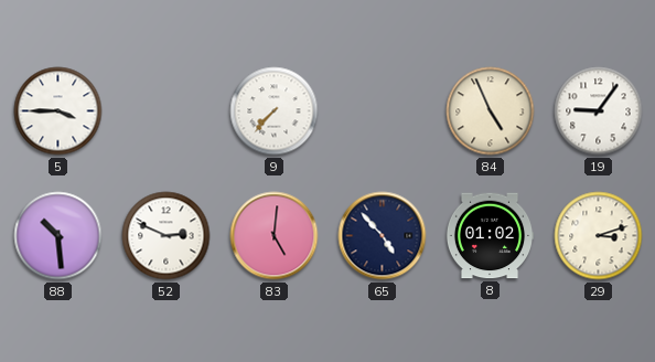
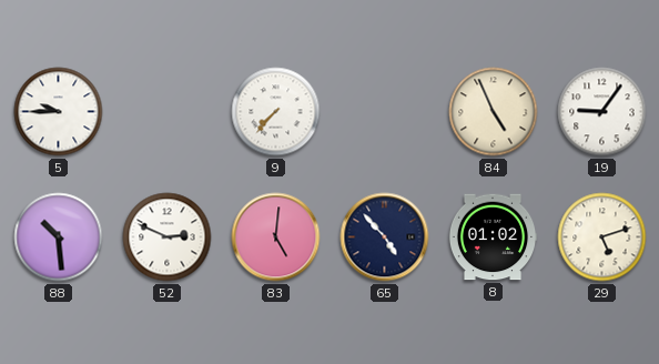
5: 3:45 -> 9:45
29: 3:12 -> 5:12
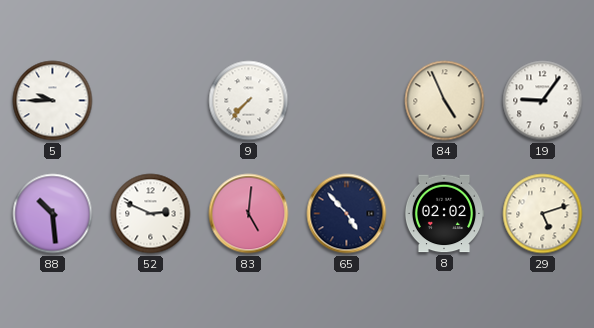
8: 01:02 -> 02:02
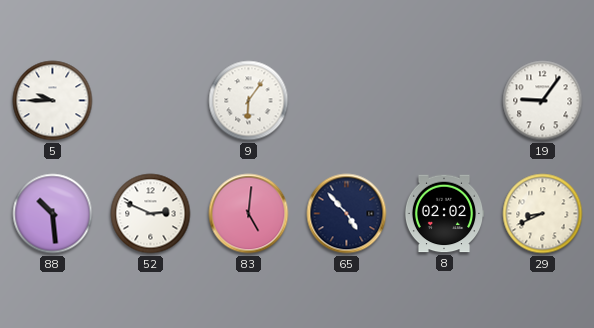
9: 7:37 -> 6:06
84: 4:56 -> none
29: 5:12 -> 8:41
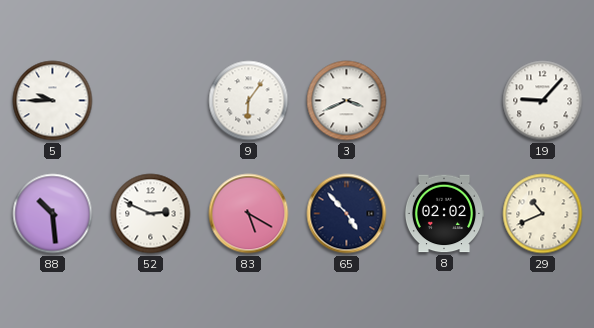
3: none -> 3:41
19: 9:06 -> 9:07
83: 5:01 -> 5:20
29: 8:41 -> 10:41
